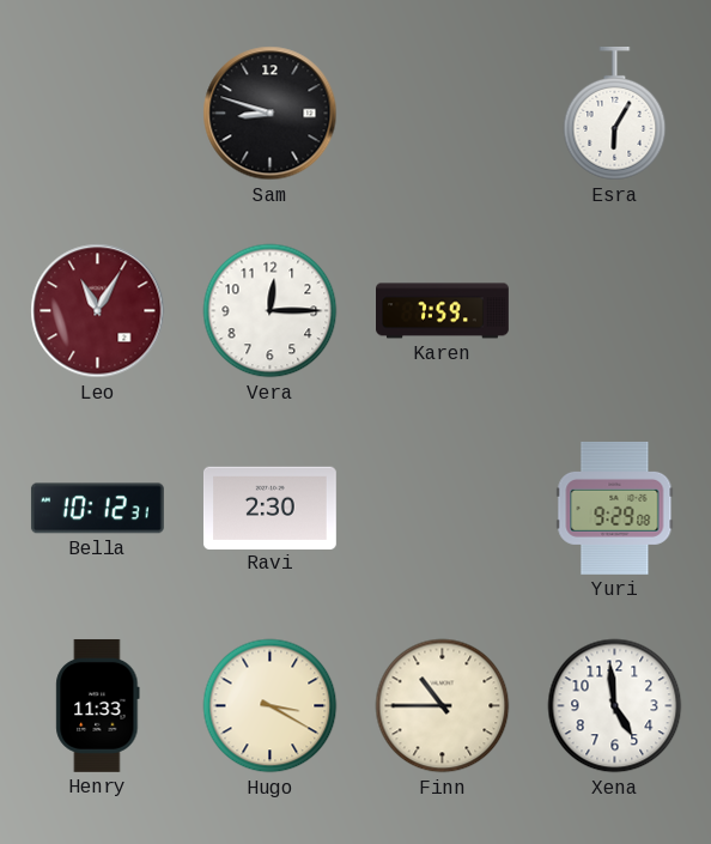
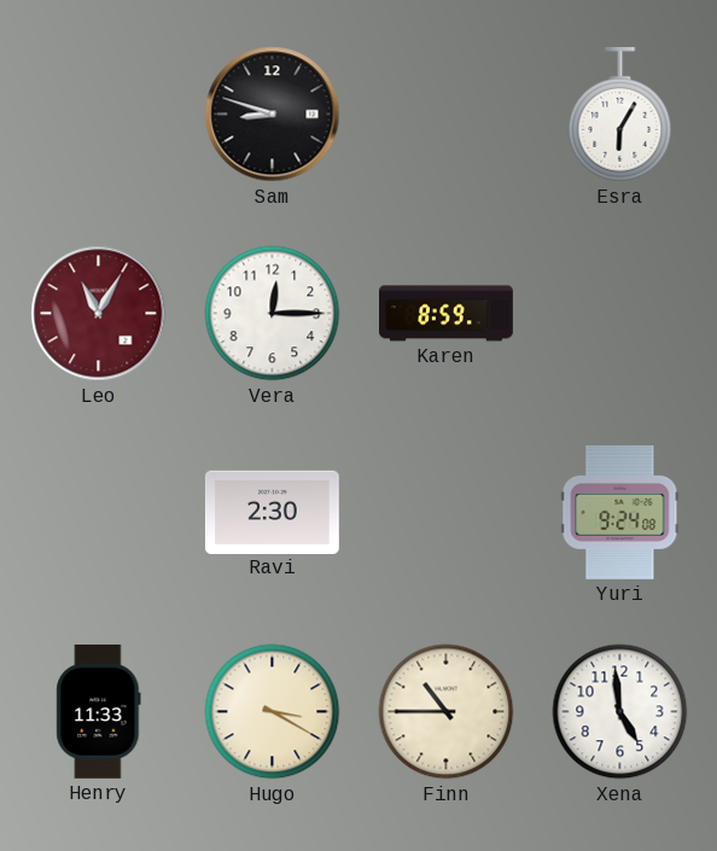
Karen: 7:59 -> 8:59
Bella: 10:12 -> none
Yuri: 9:29 -> 9:24
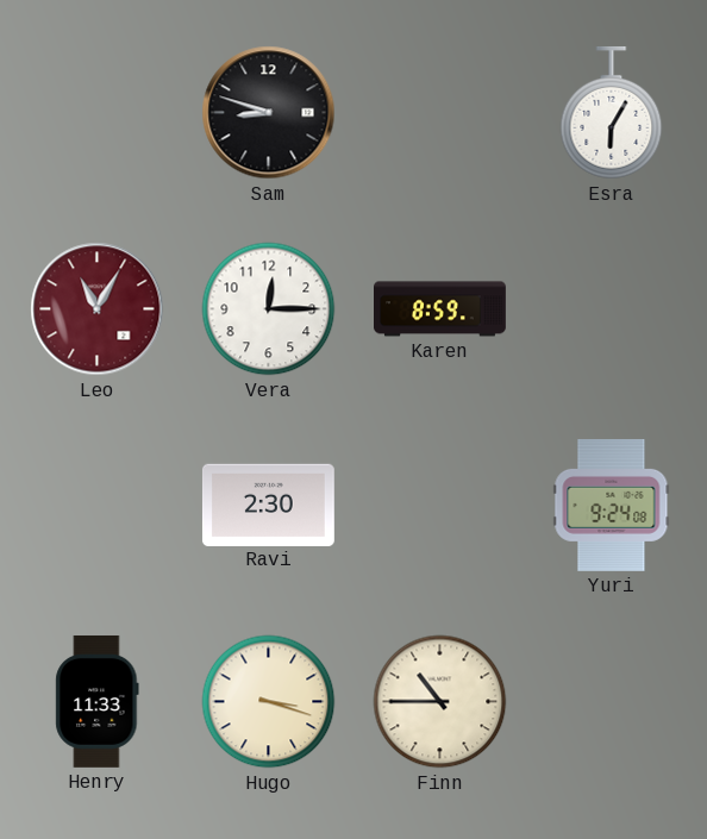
Hugo: 3:20 -> 3:18
Xena: 4:59 -> none
